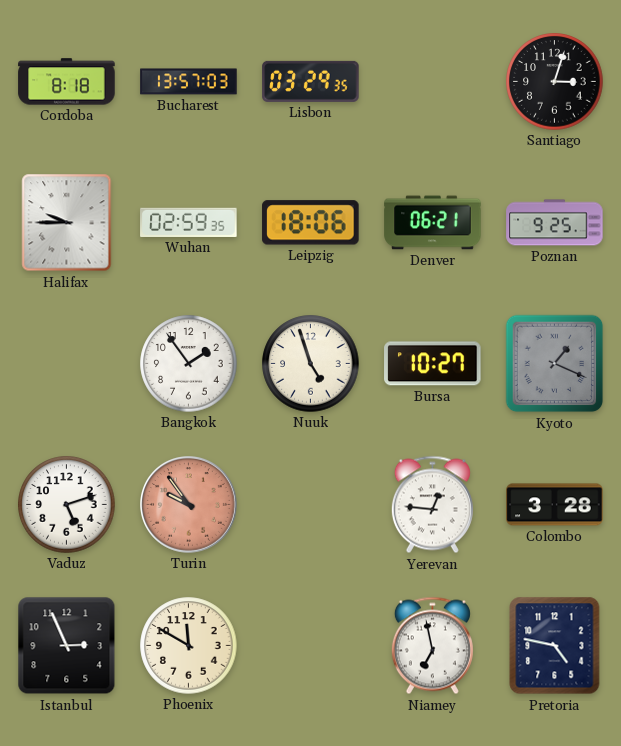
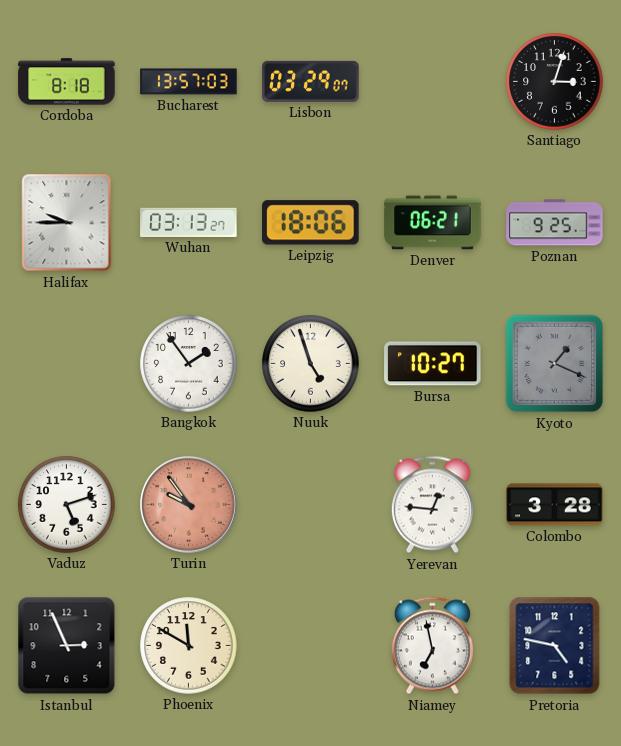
Lisbon: 03:29:35 -> 03:29:07
Wuhan: 02:59 -> 03:13
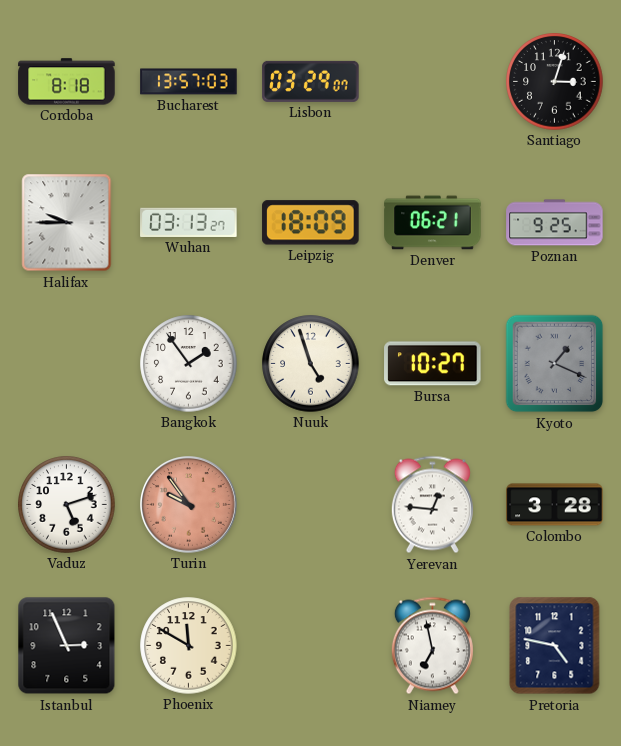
Leipzig: 18:06 -> 18:09
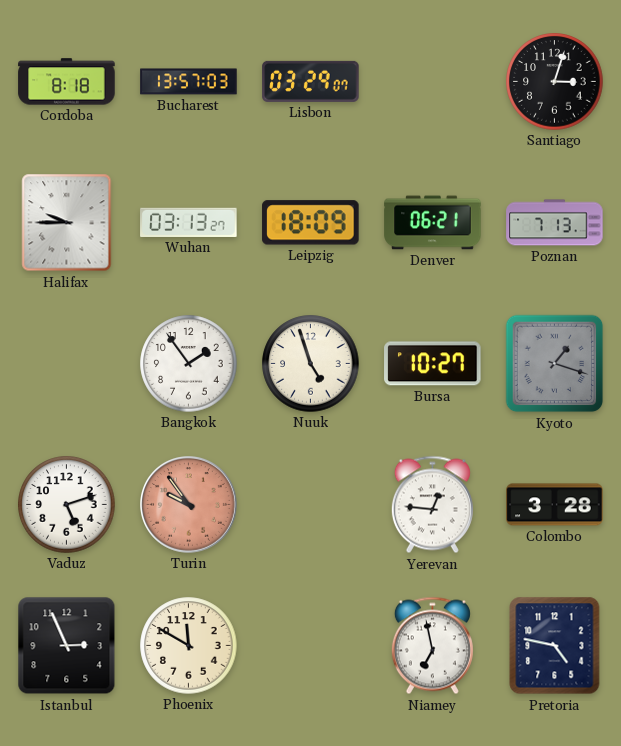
Poznan: 9:25 -> 7:13
Kyoto: 1:19 -> 1:18
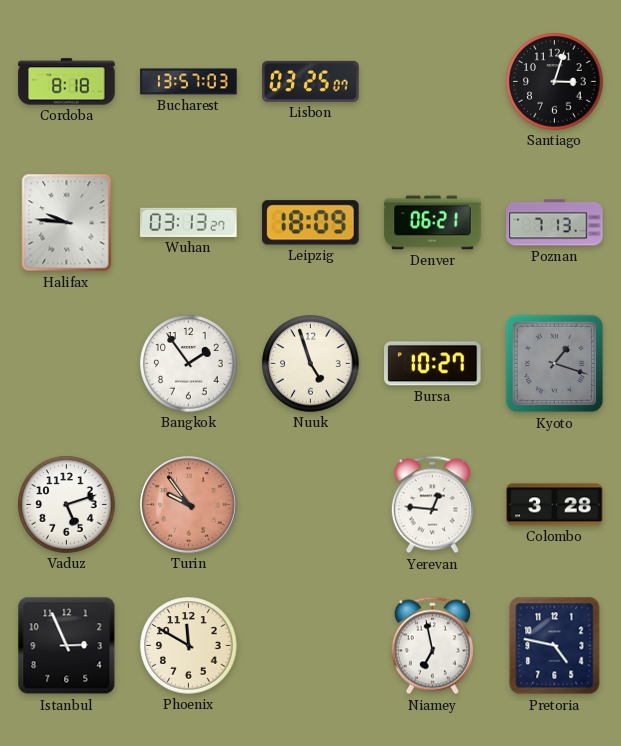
Lisbon: 03:29 -> 03:25
Halifax: 9:45 -> 9:46
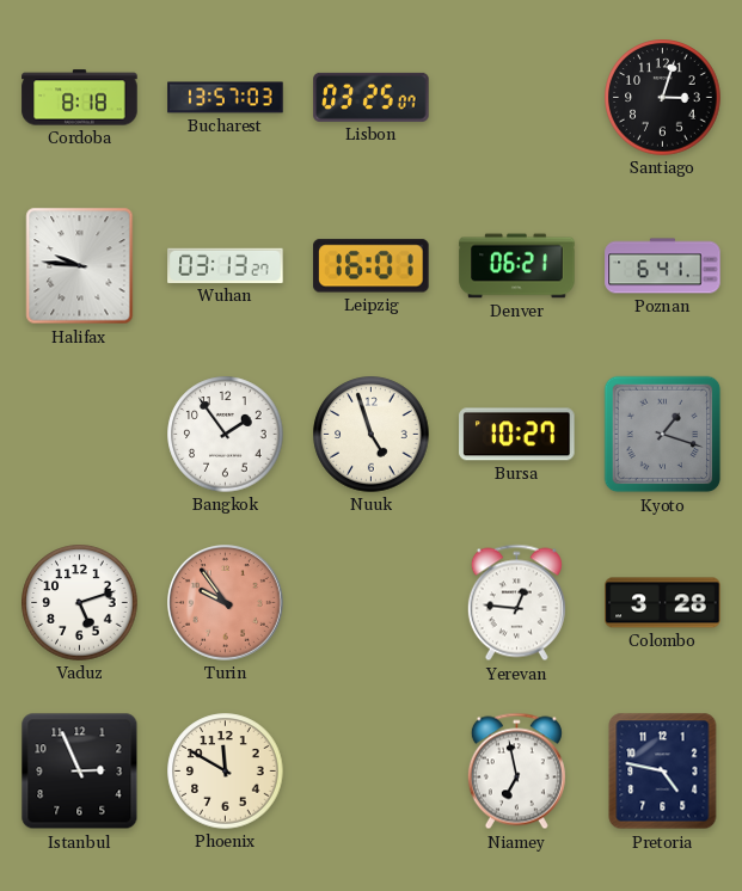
Leipzig: 18:09 -> 16:01
Poznan: 7:13 -> 6:41
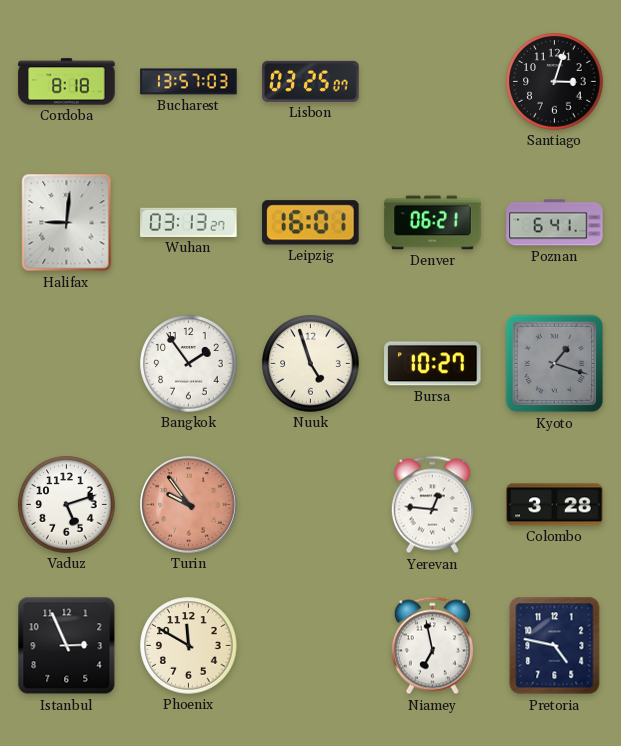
Halifax: 9:46 -> 9:01
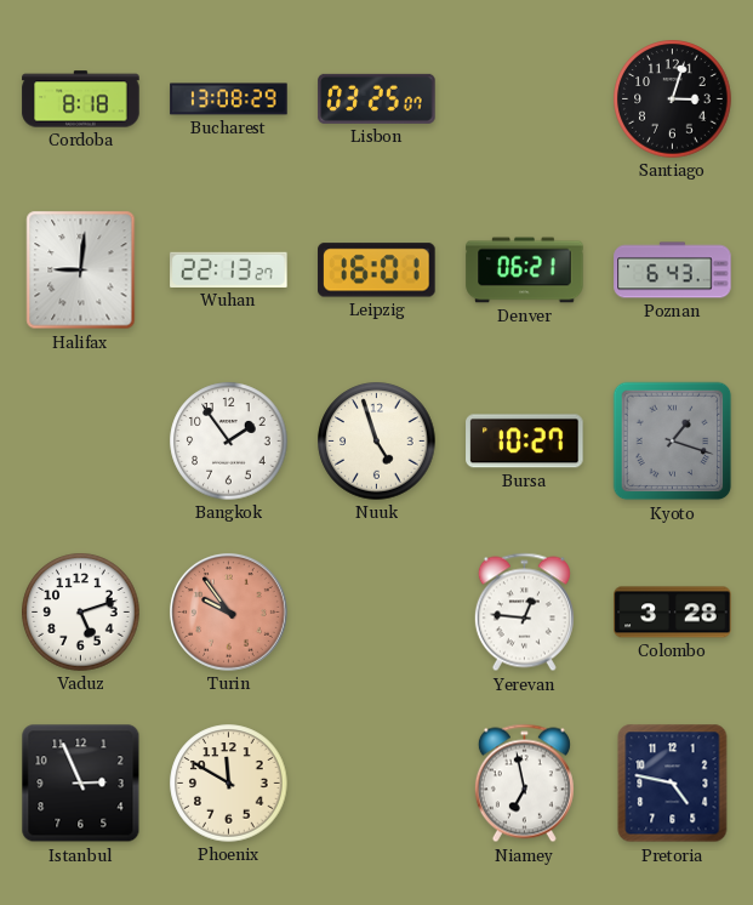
Bucharest: 13:57 -> 13:08
Wuhan: 03:13 -> 22:13
Poznan: 6:41 -> 6:43
